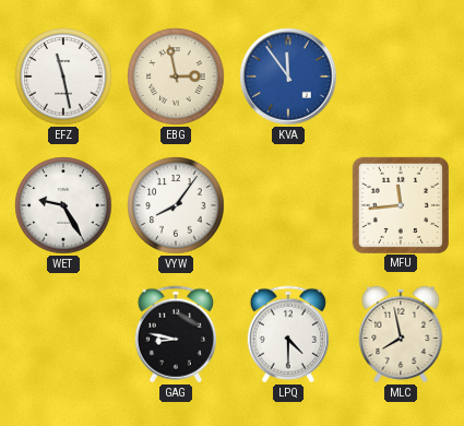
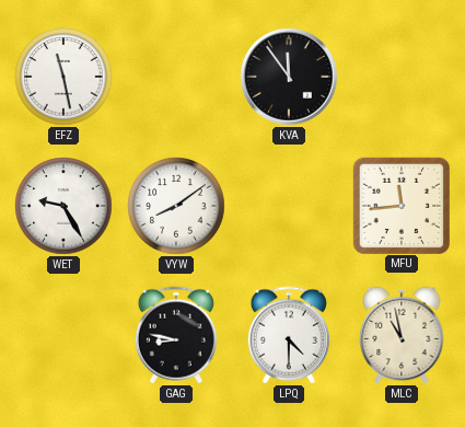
EBG: 2:58 -> none
KVA dial: blue -> black
VYW: 8:06 -> 8:09
MLC: 7:58 -> 10:58
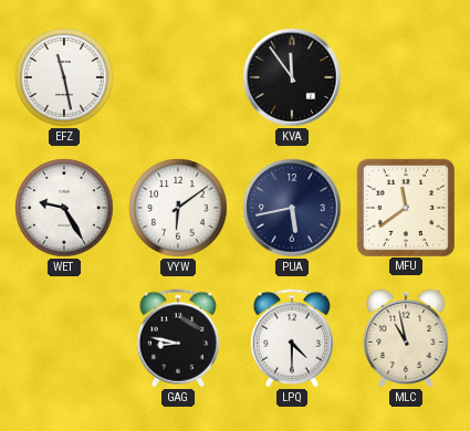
VYW: 8:09 -> 6:09
PUA: none -> 5:43
MFU: 11:44 -> 11:39
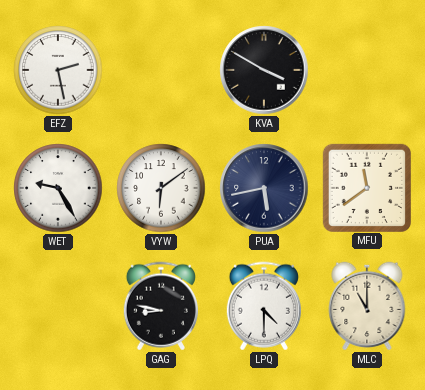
EFZ: 11:28 -> 2:28
KVA: 11:54 -> 3:50
MLC: 10:58 -> 11:00
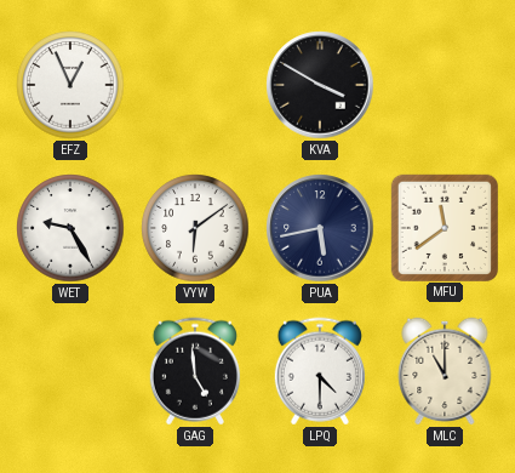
EFZ: 2:28 -> 12:56
GAG: 8:47 -> 4:59
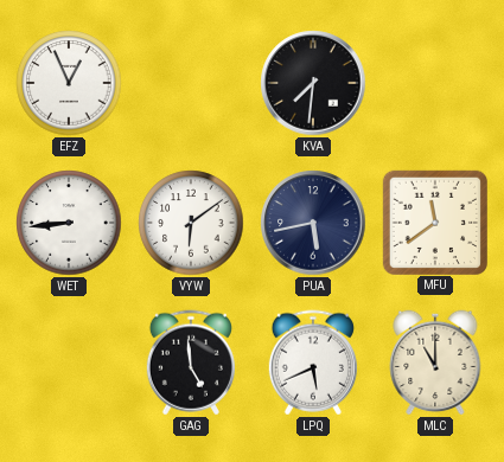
KVA: 3:50 -> 7:31
WET: 9:25 -> 8:44
LPQ: 4:30 -> 5:41
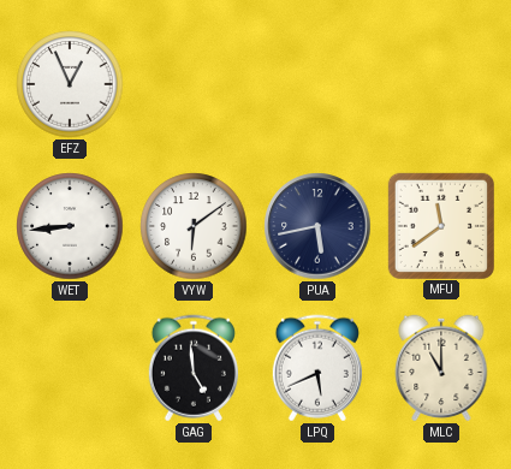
KVA: 7:31 -> none
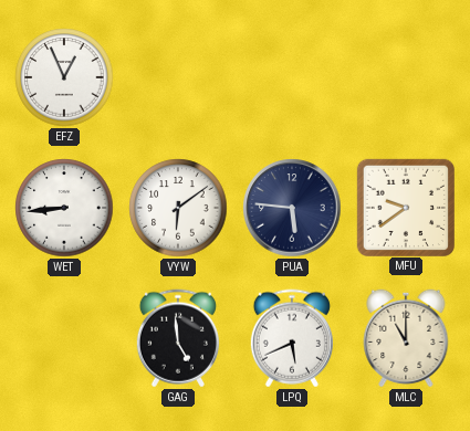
PUA: 5:43 -> 5:46
MFU: 11:39 -> 9:39
